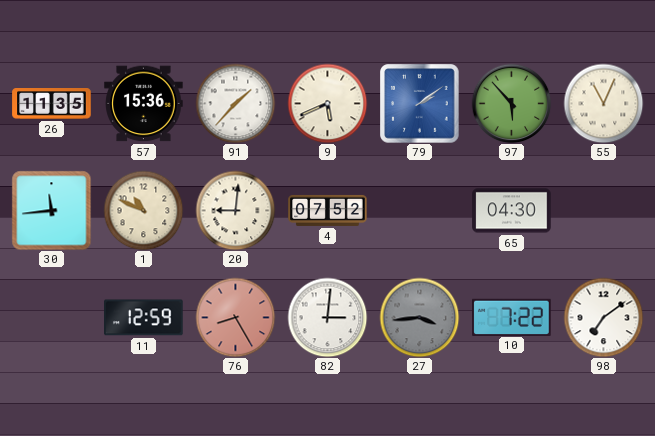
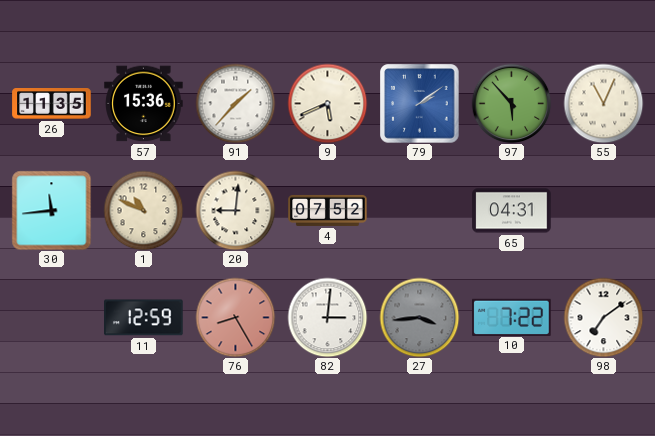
65: 04:30 -> 04:31
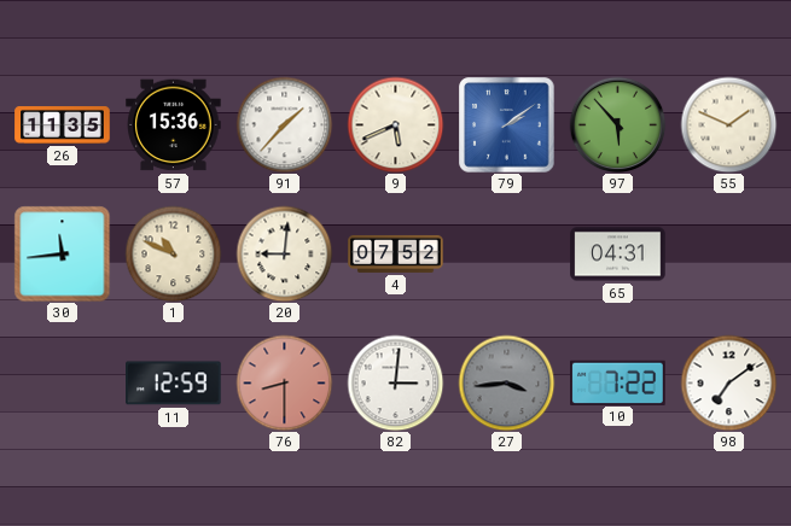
55: 11:04 -> 1:49
76: 8:25 -> 8:30
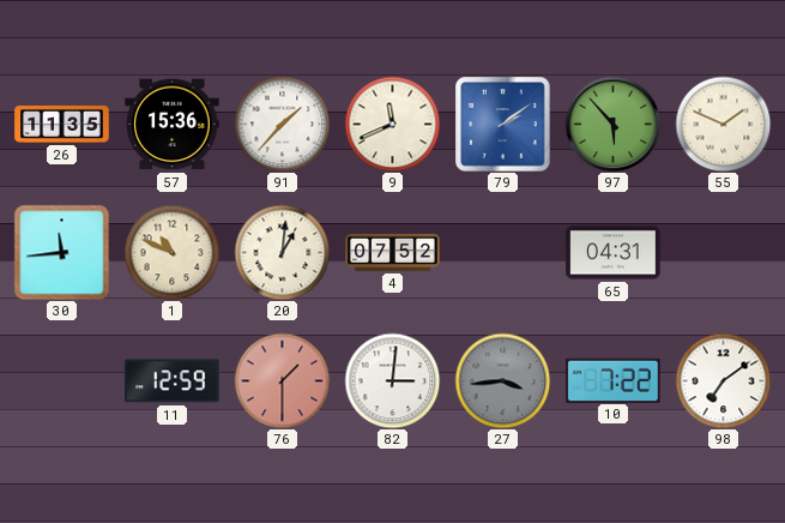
9: 5:41 -> 11:41
20: 9:01 -> 1:01
76: 8:30 -> 1:30
